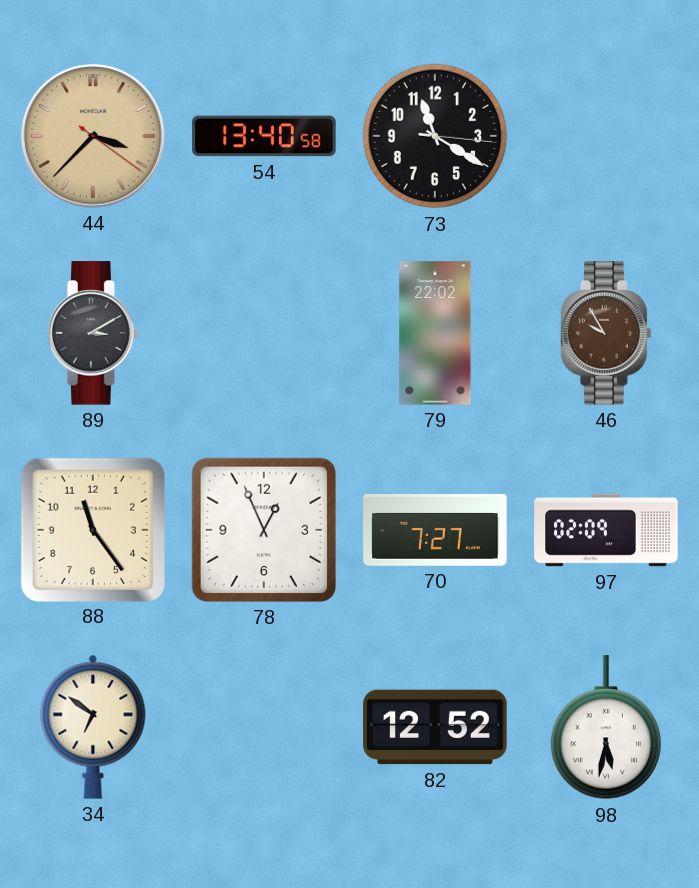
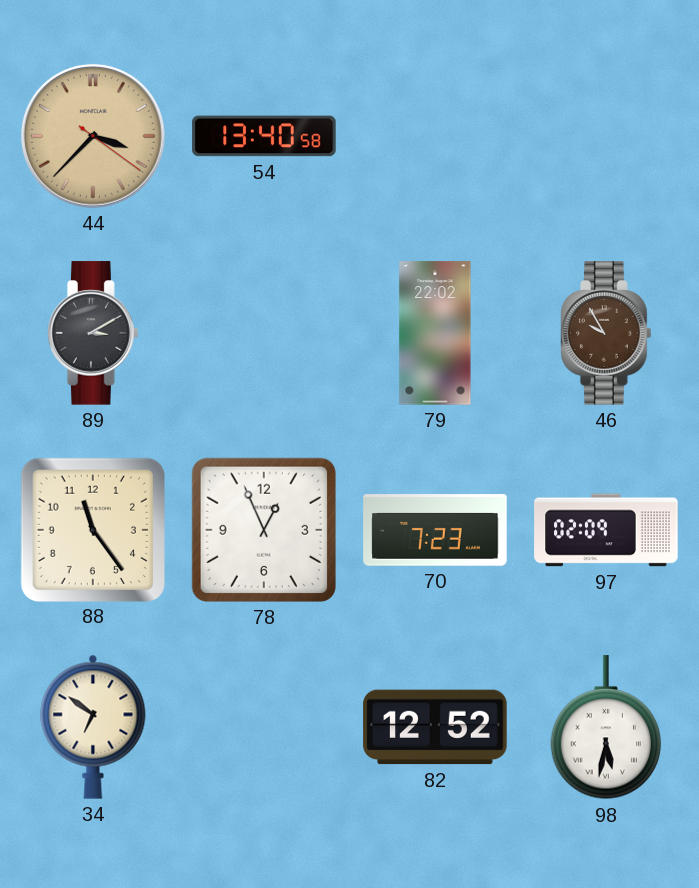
73: 11:20 -> none
70: 7:27 -> 7:23
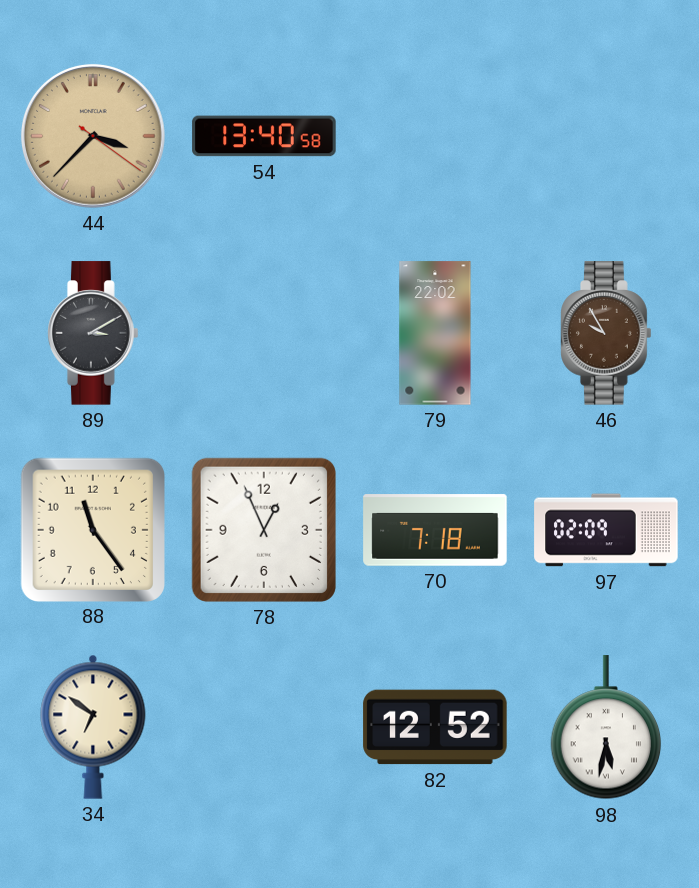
70: 7:23 -> 7:18
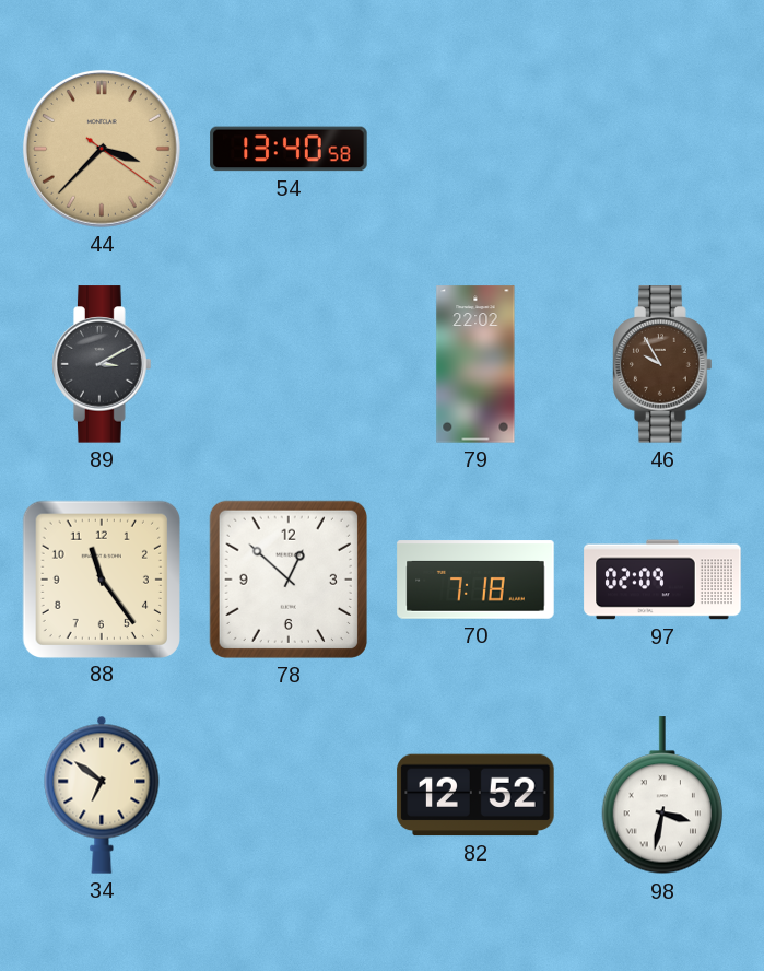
78: 12:56 -> 12:52
98: 5:32 -> 3:32
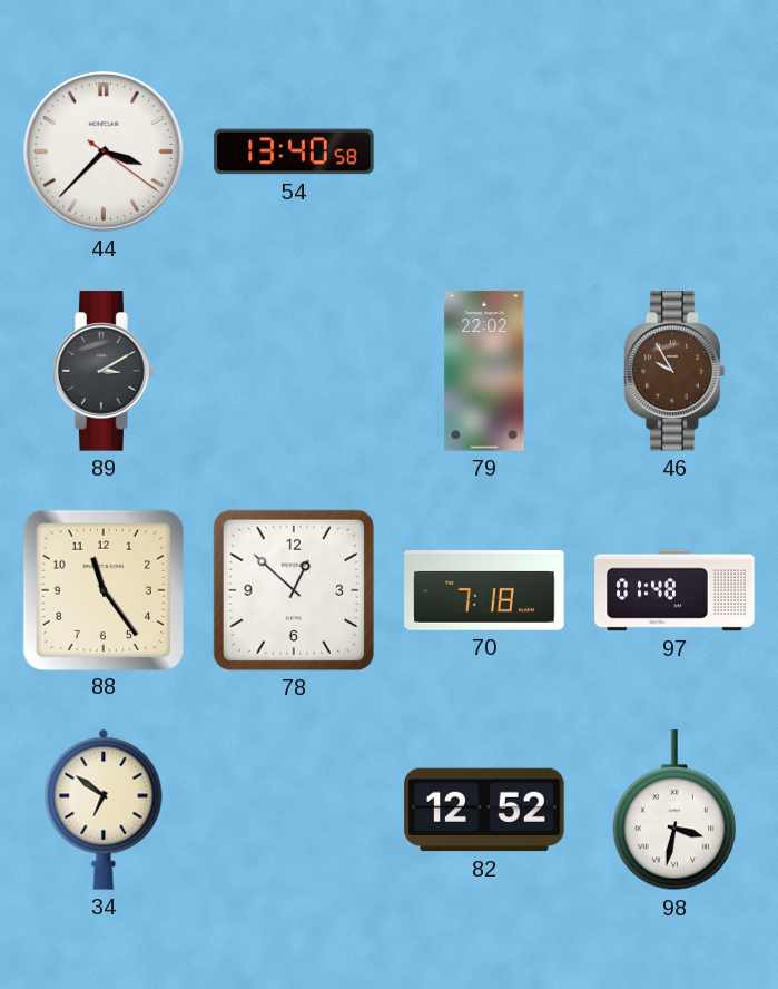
44 dial: champagne -> white
97: 02:09 -> 01:48
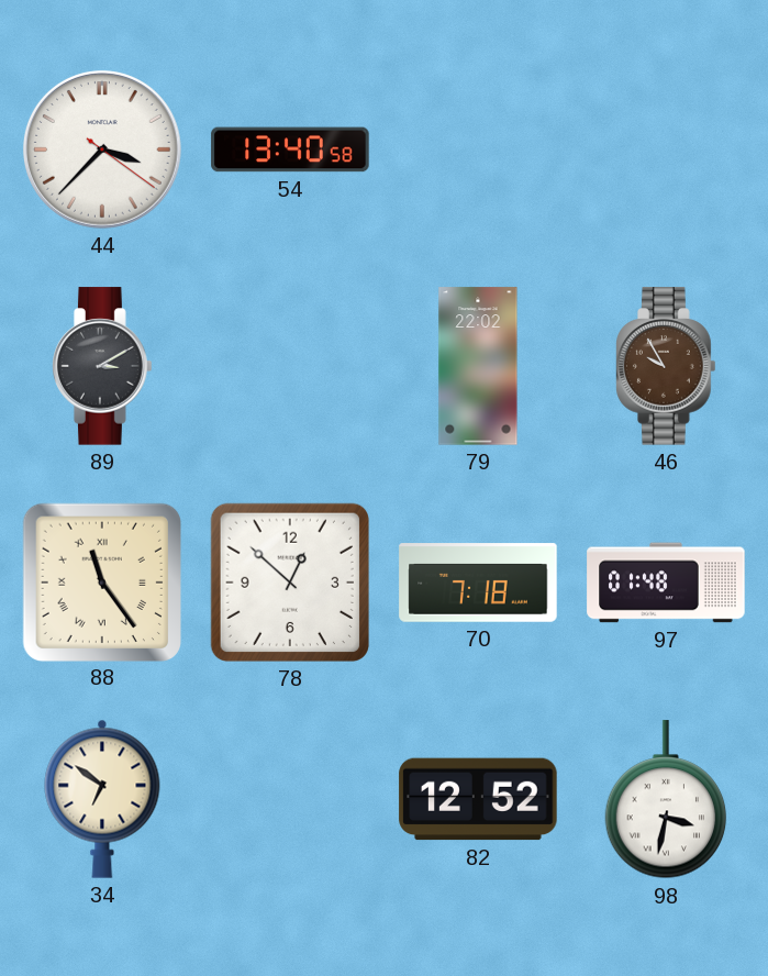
88 numerals: Arabic -> Roman
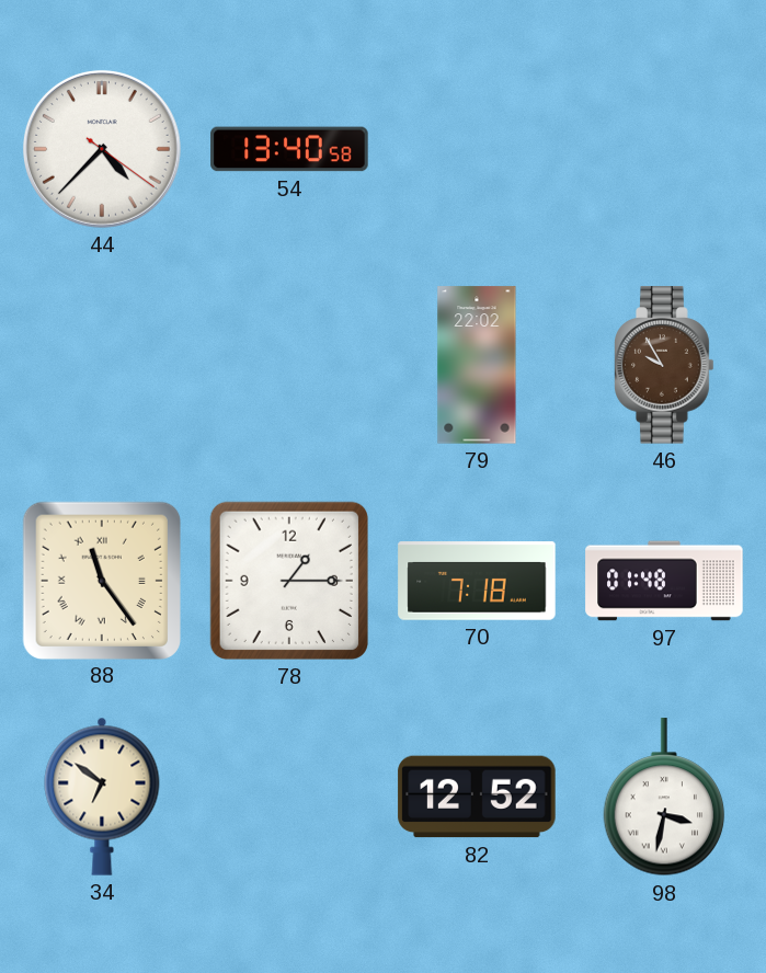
44: 3:37 -> 4:37
89: 3:10 -> none
78: 12:52 -> 1:15
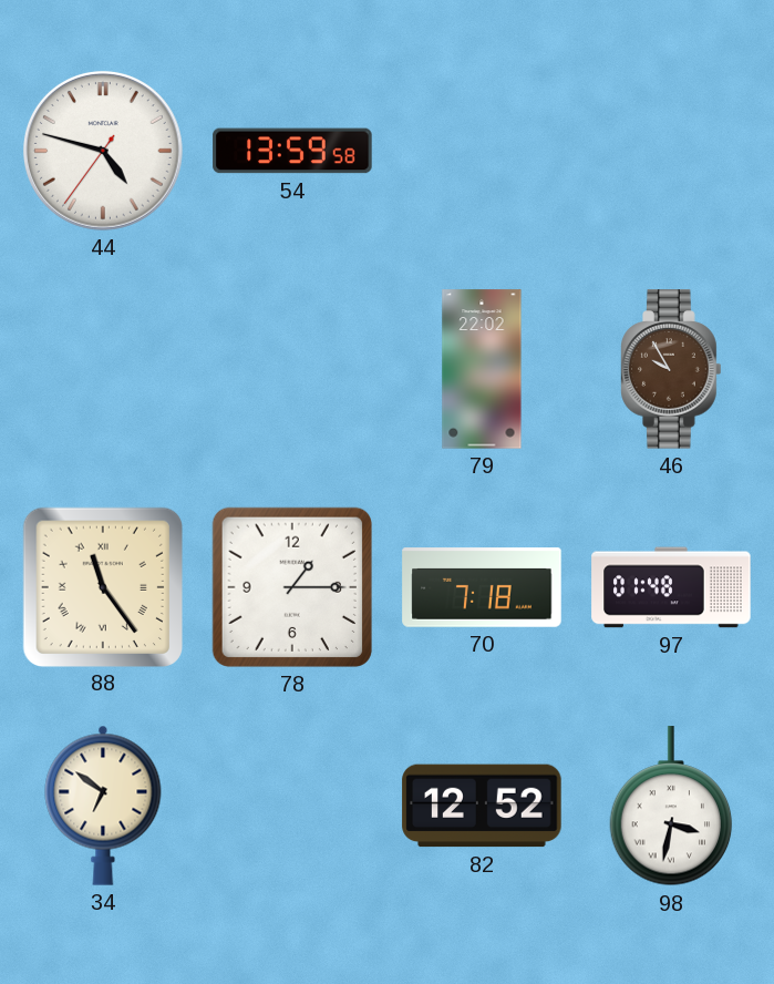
44: 4:37 -> 4:47
54: 13:40 -> 13:59
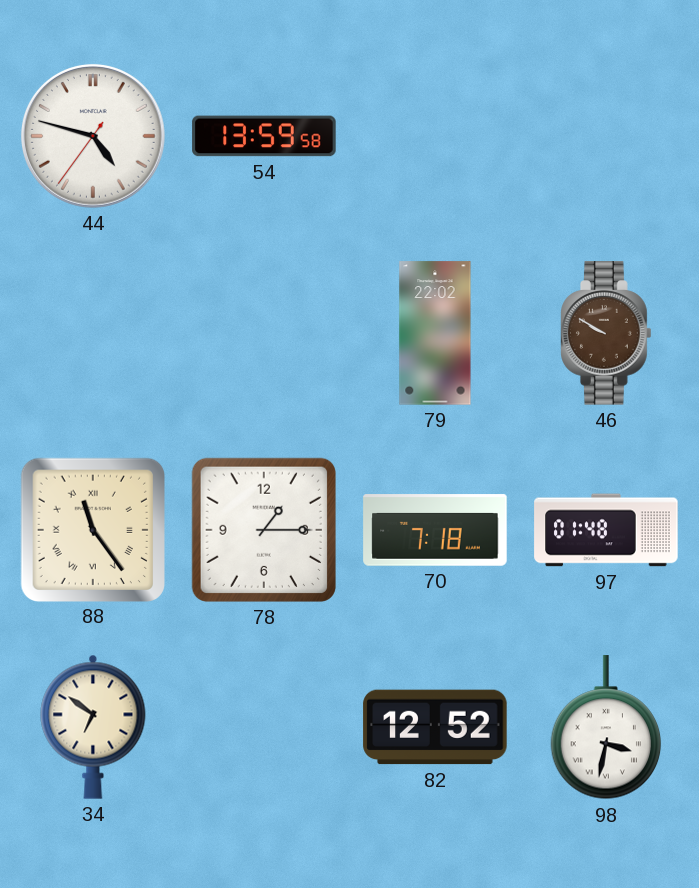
46: 9:55 -> 9:50
